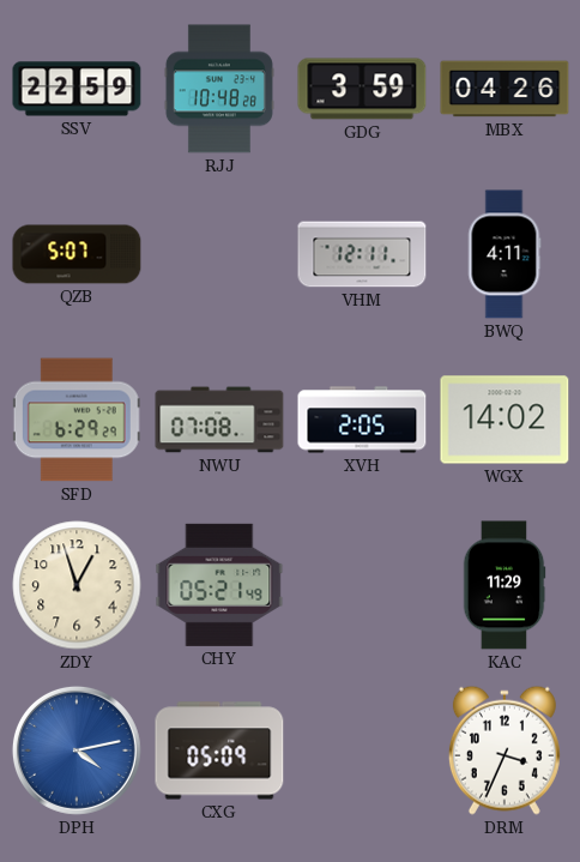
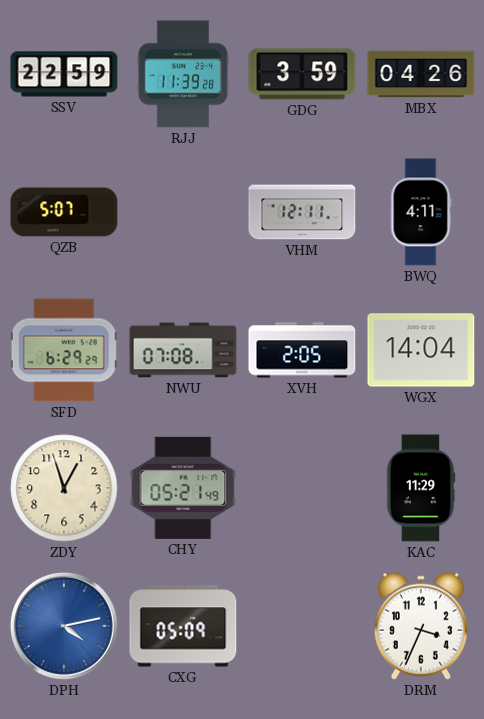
RJJ: 10:48 -> 11:39
WGX: 14:02 -> 14:04
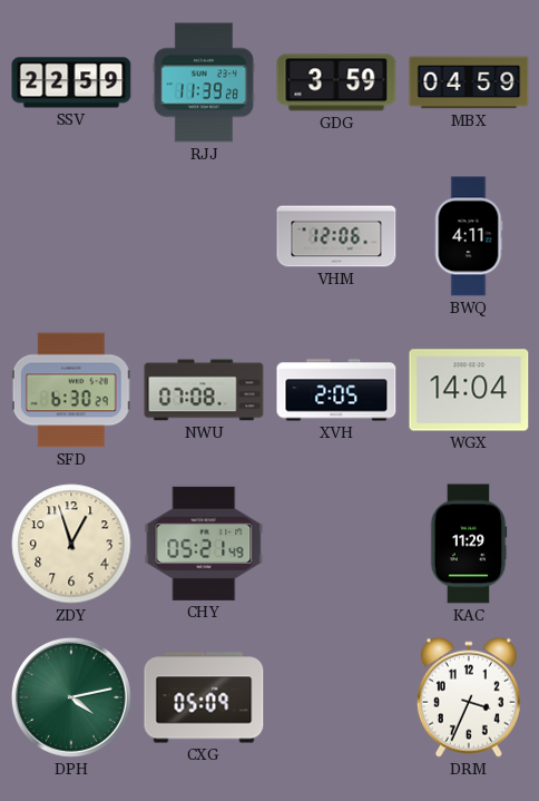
MBX: 04:26 -> 04:59
QZB: 5:07 -> none
VHM: 12:11 -> 12:06
SFD: 6:29 -> 6:30
DPH dial: blue -> green
